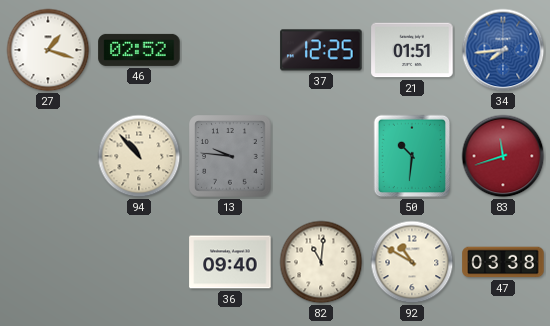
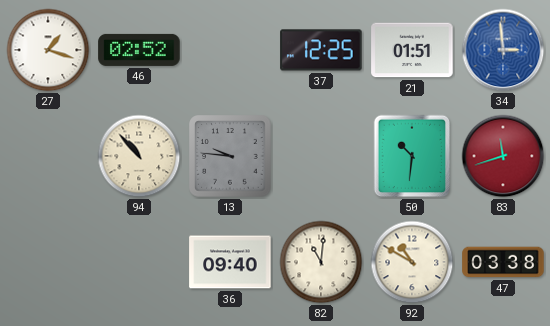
34: 7:44 -> 2:59
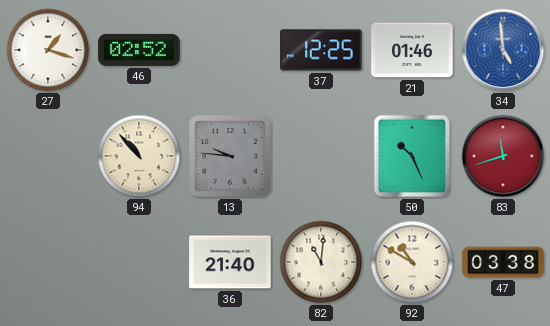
21: 01:51 -> 01:46
34: 2:59 -> 4:59
50: 10:31 -> 10:26
36: 09:40 -> 21:40
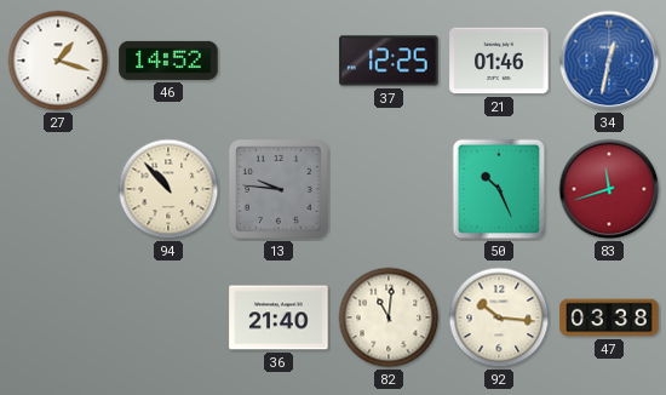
46: 02:52 -> 14:52
34: 4:59 -> 12:32
92: 10:50 -> 10:16
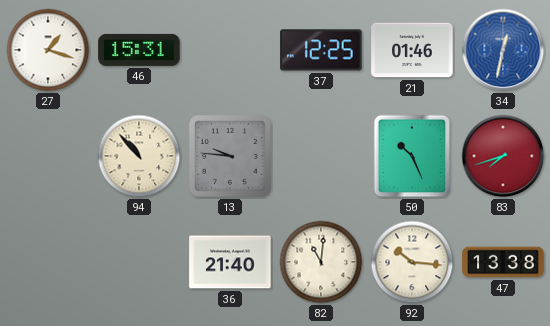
46: 14:52 -> 15:31
83: 11:42 -> 7:42
47: 03:38 -> 13:38
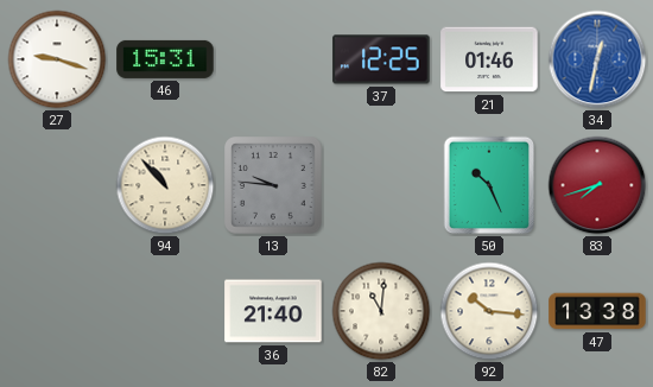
27: 1:18 -> 9:18
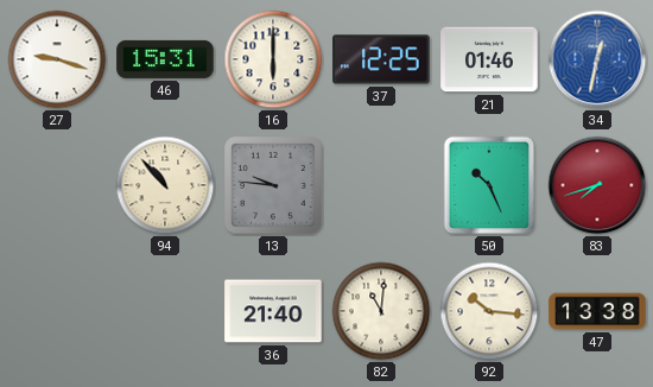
16: none -> 6:00
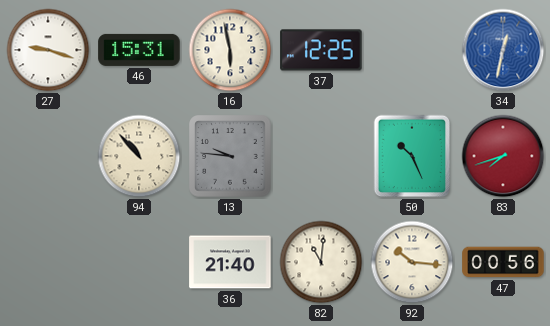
16: 6:00 -> 5:58
21: 01:46 -> none
47: 13:38 -> 00:56
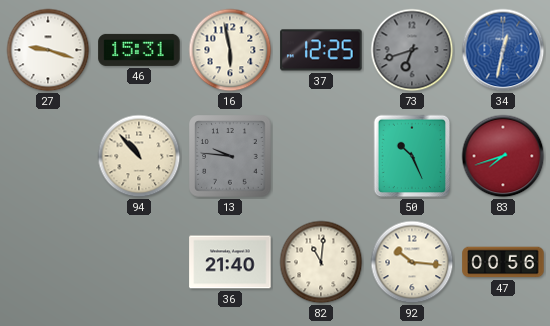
73: none -> 6:42
